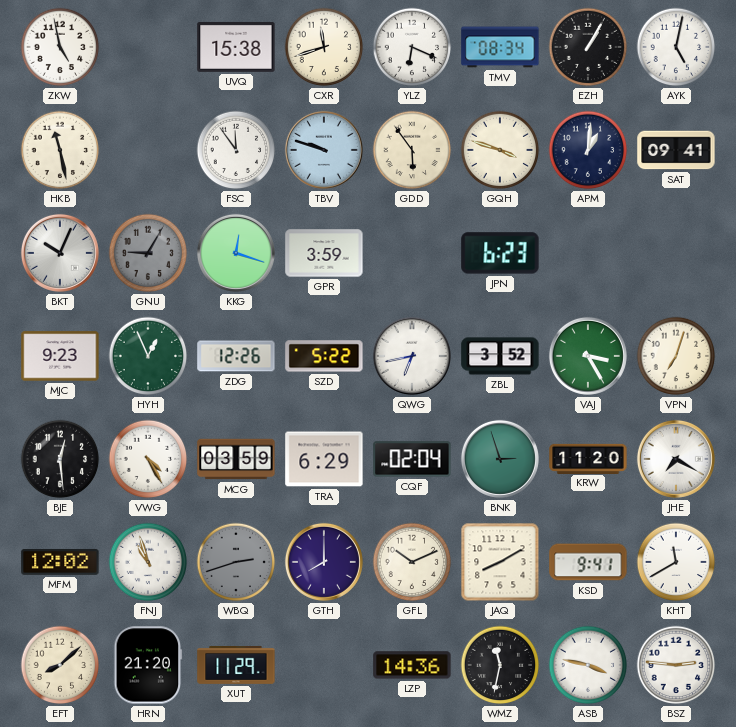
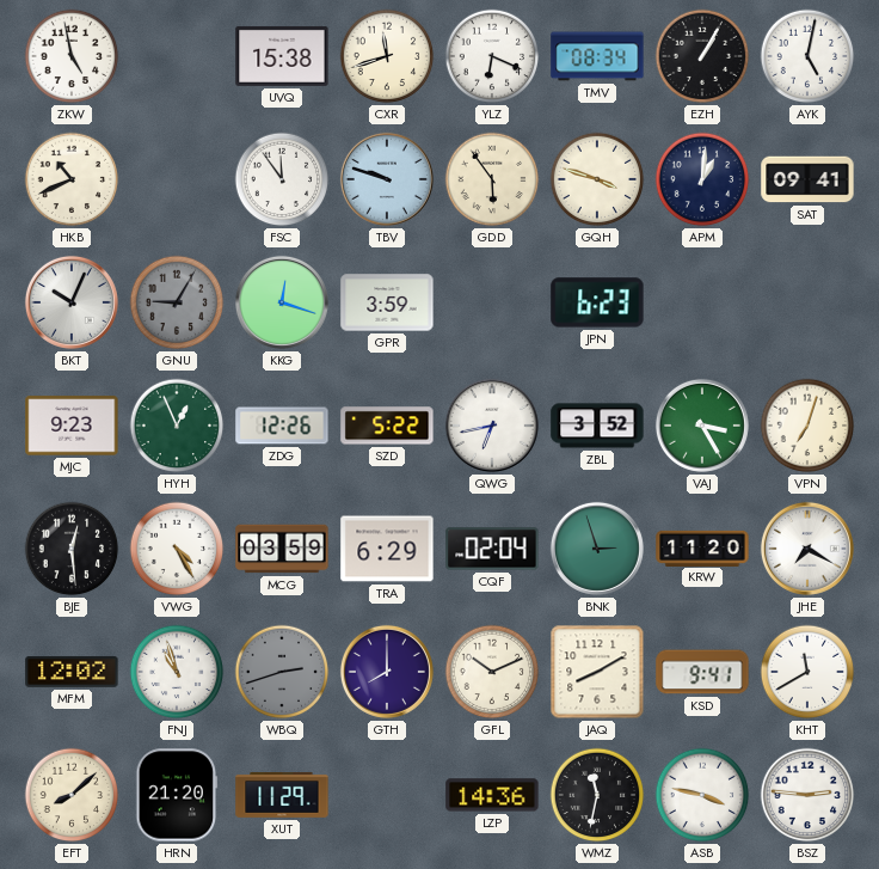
HKB: 11:28 -> 10:41
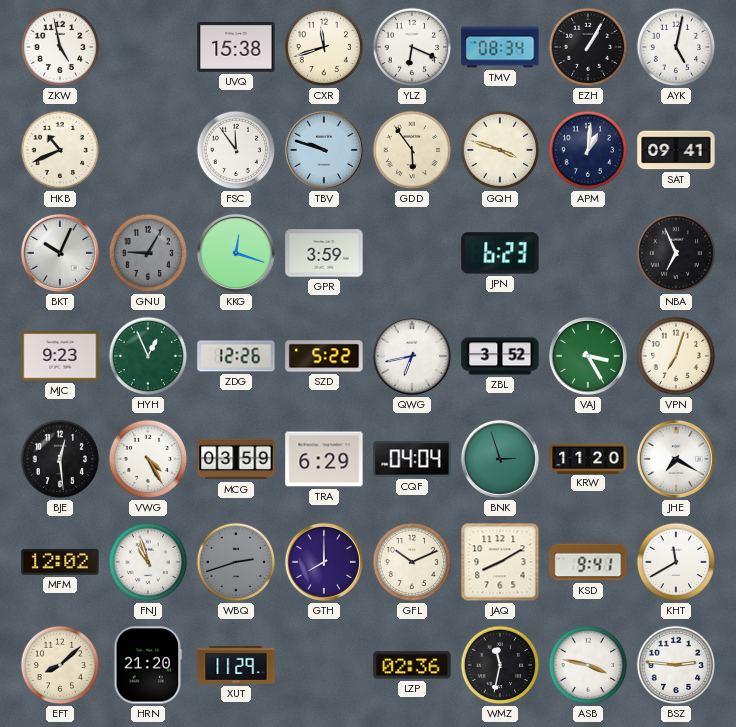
NBA: none -> 6:56
CQF: 02:04 -> 04:04
LZP: 14:36 -> 02:36
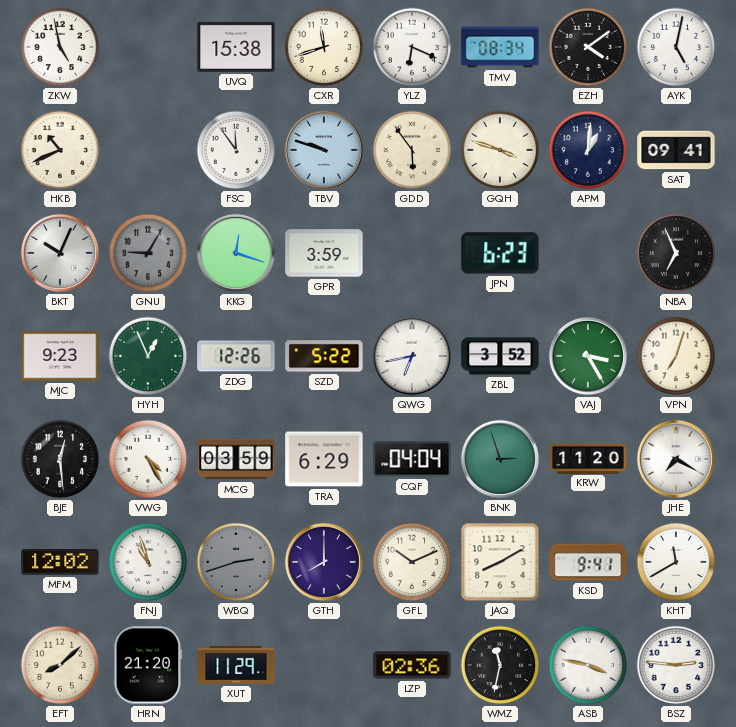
EZH: 1:05 -> 4:09
